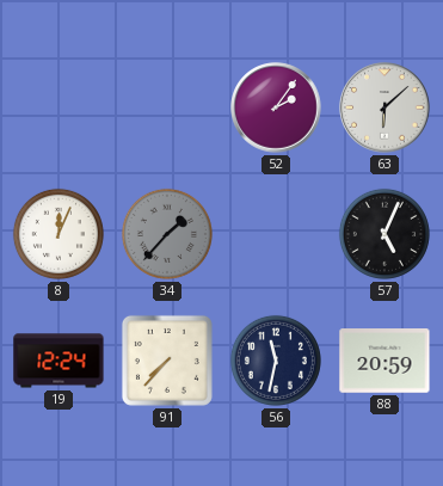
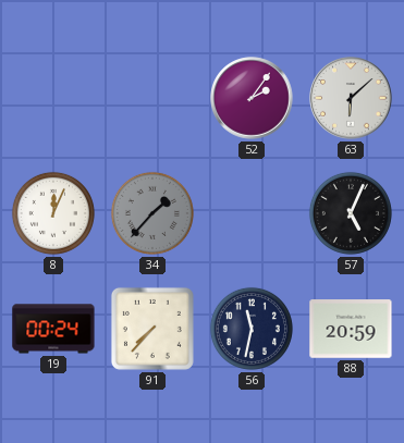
19: 12:24 -> 00:24
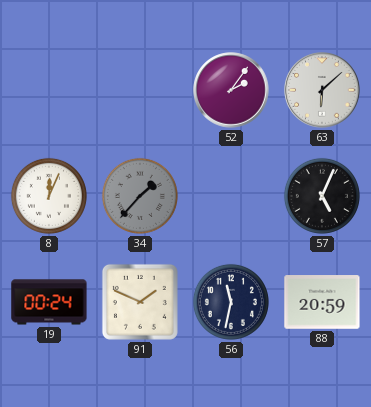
91: 7:37 -> 1:49
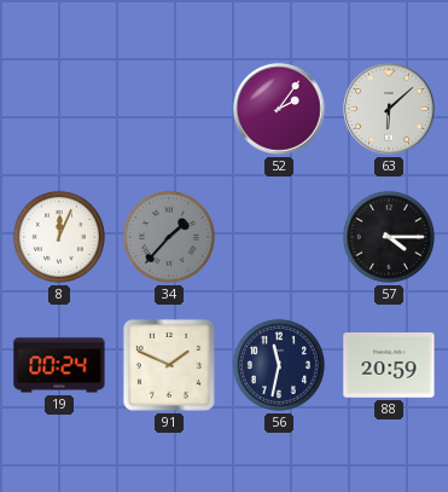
57: 5:04 -> 4:15
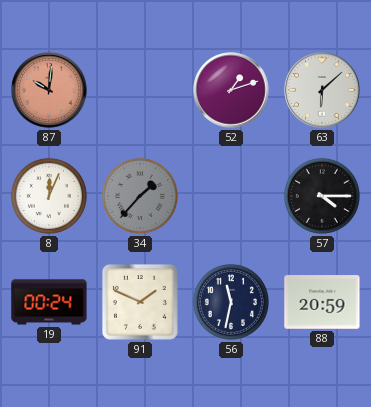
87: none -> 10:01
52: 2:06 -> 1:12
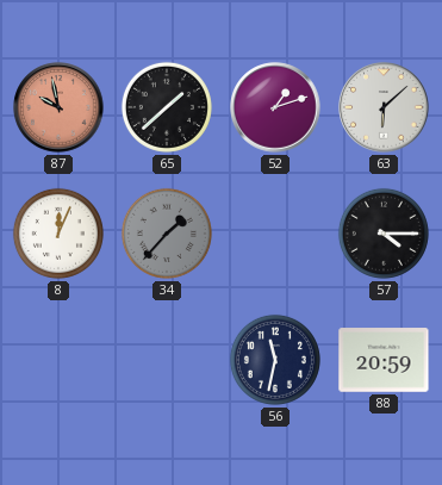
87: 10:01 -> 9:58
65: none -> 1:38
19: 00:24 -> none
91: 1:49 -> none
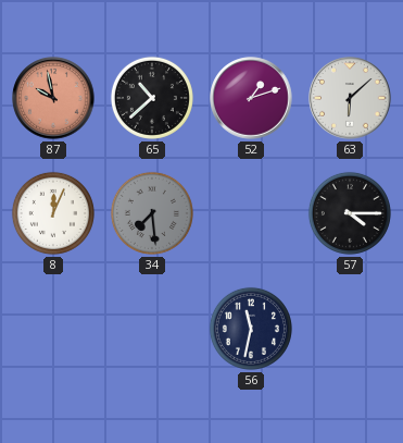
65: 1:38 -> 10:38
34: 1:37 -> 7:29
88: 20:59 -> none
